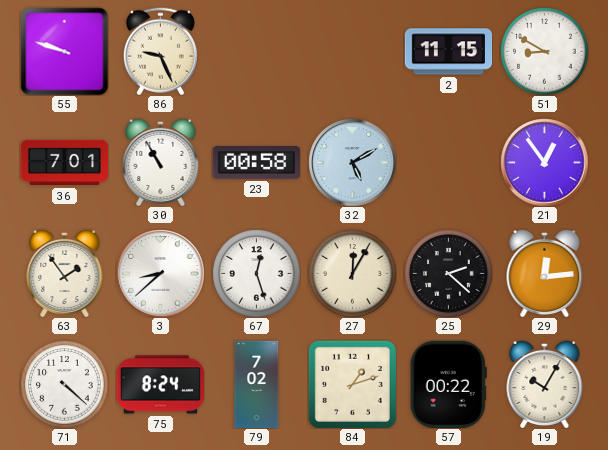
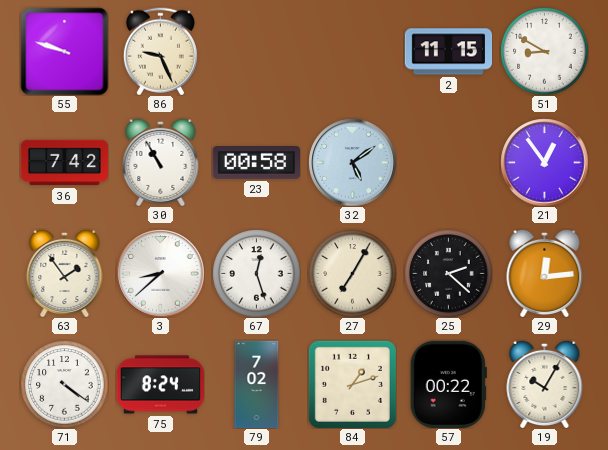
36: 7:01 -> 7:42
32: 5:10 -> 5:09
27: 12:05 -> 7:05
71: 4:22 -> 4:21
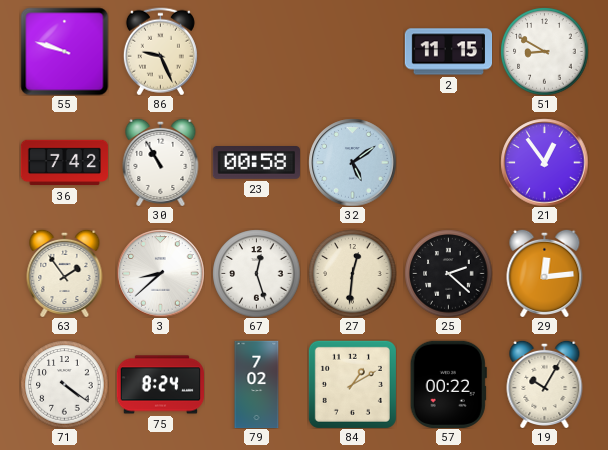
27: 7:05 -> 12:31
84: 1:12 -> 1:10
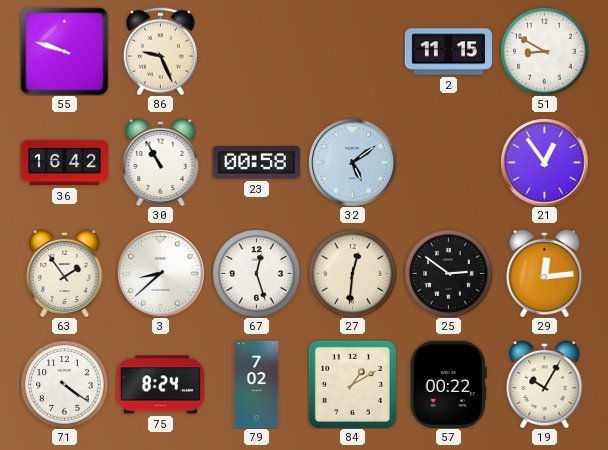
36: 7:42 -> 16:42
25: 2:22 -> 2:51
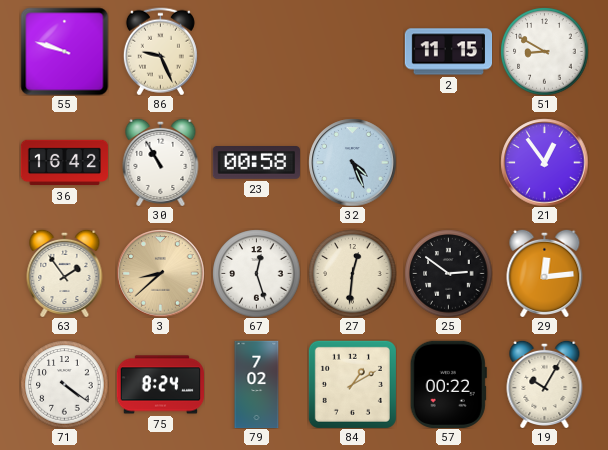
32: 5:09 -> 4:26
3 dial: white -> champagne
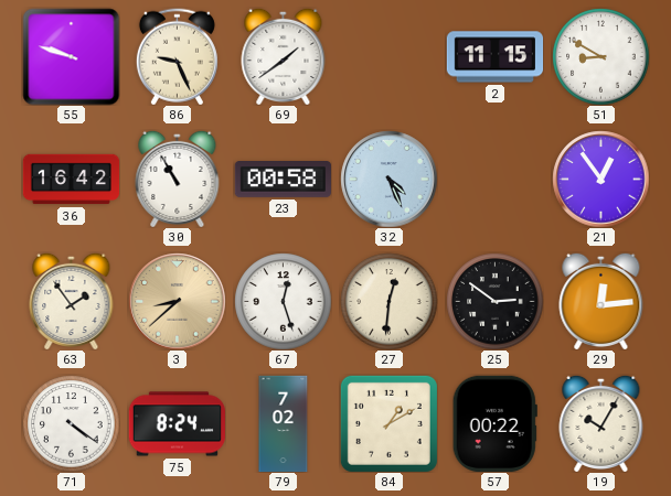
69: none -> 1:39
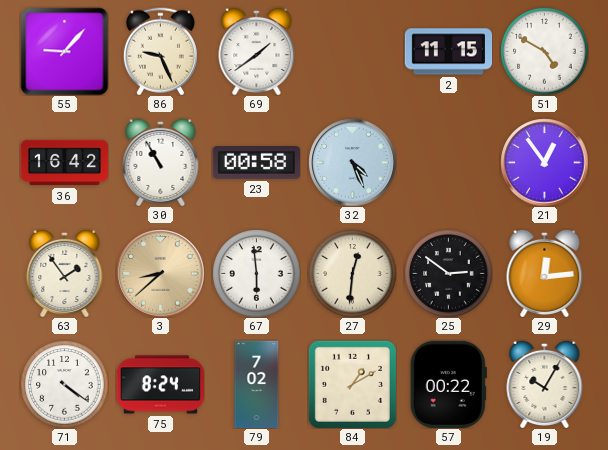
55: 9:48 -> 9:07
51: 8:50 -> 4:50
67: 12:27 -> 5:59
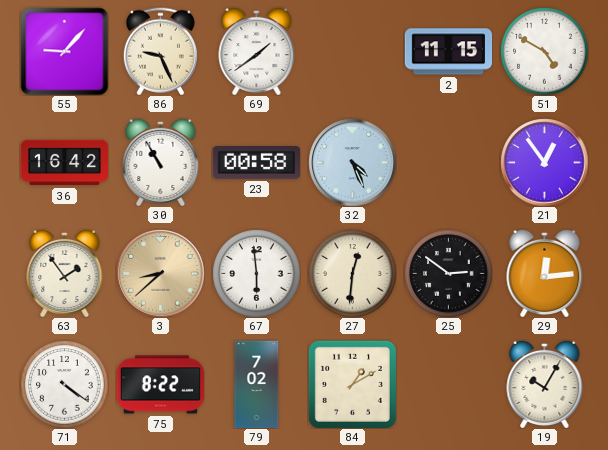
75: 8:24 -> 8:22
57: 00:22 -> none
